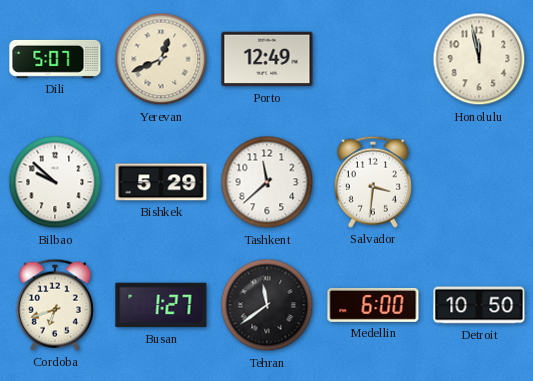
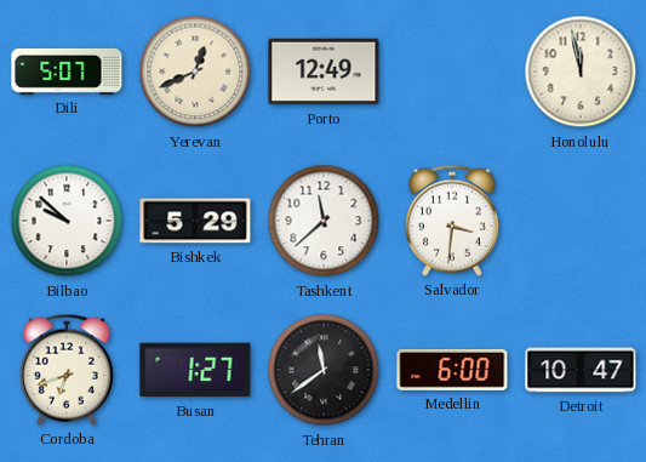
Detroit: 10:50 -> 10:47
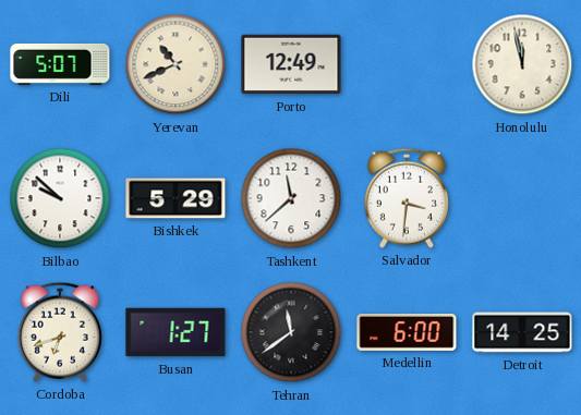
Yerevan: 12:41 -> 10:41
Detroit: 10:47 -> 14:25
